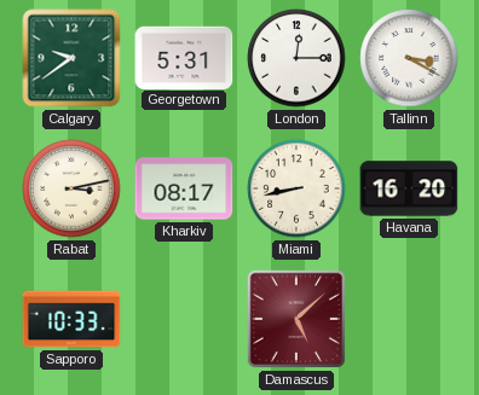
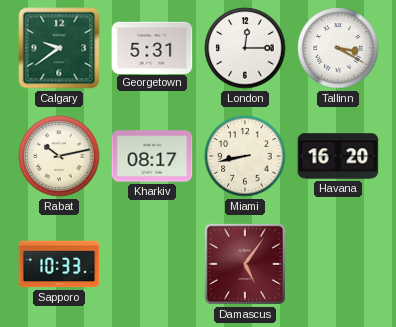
Rabat: 3:13 -> 10:13
Damascus: 5:08 -> 5:06
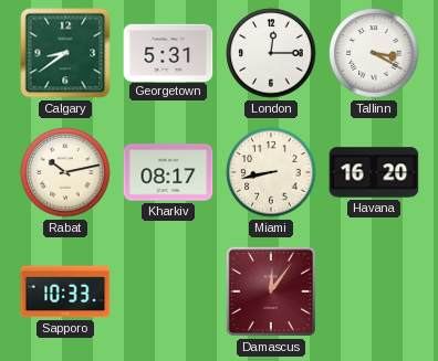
Calgary: 9:39 -> 8:39
Damascus: 5:06 -> 12:06
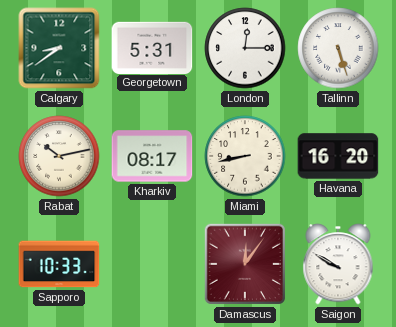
Tallinn: 3:20 -> 5:27
Saigon: none -> 9:50
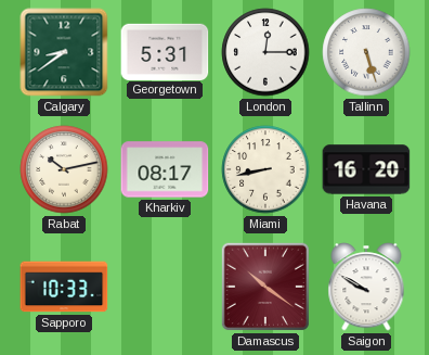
Damascus: 12:06 -> 10:21
